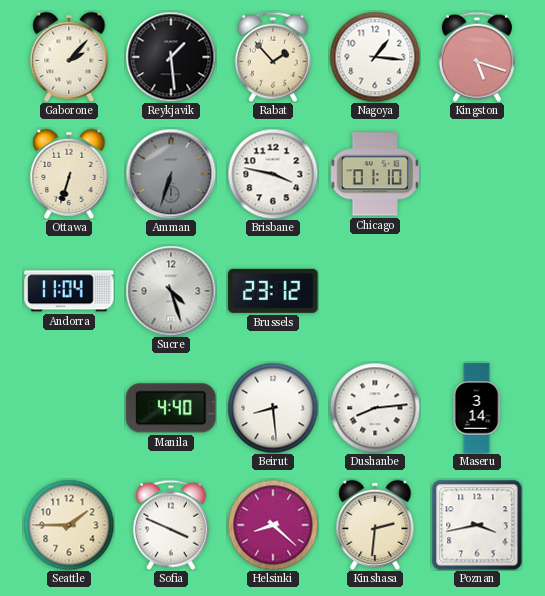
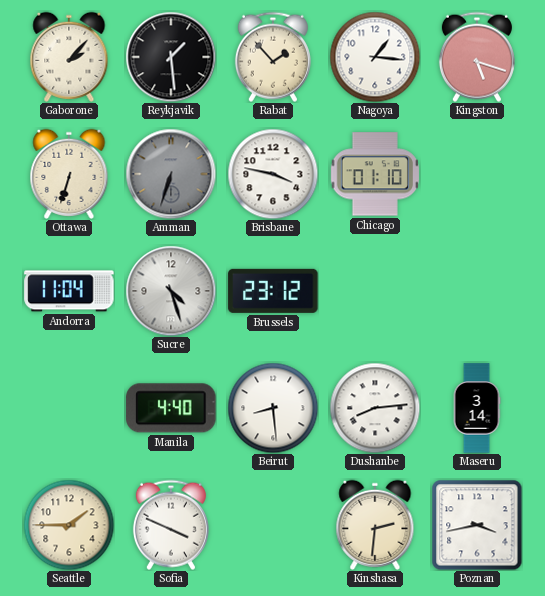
Helsinki: 8:22 -> none
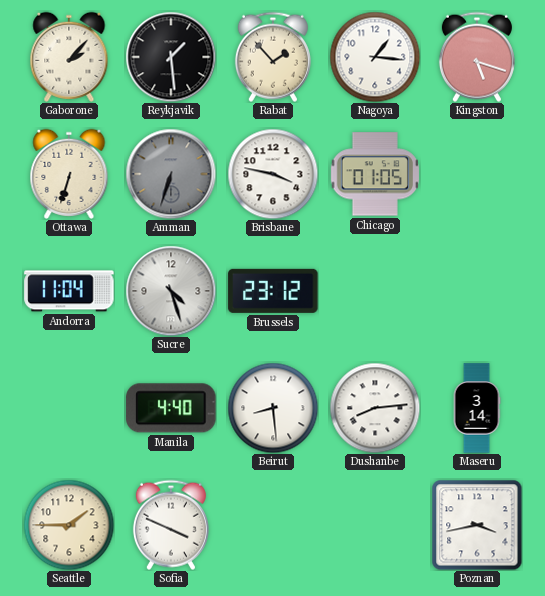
Chicago: 01:10 -> 01:05
Kinshasa: 2:31 -> none
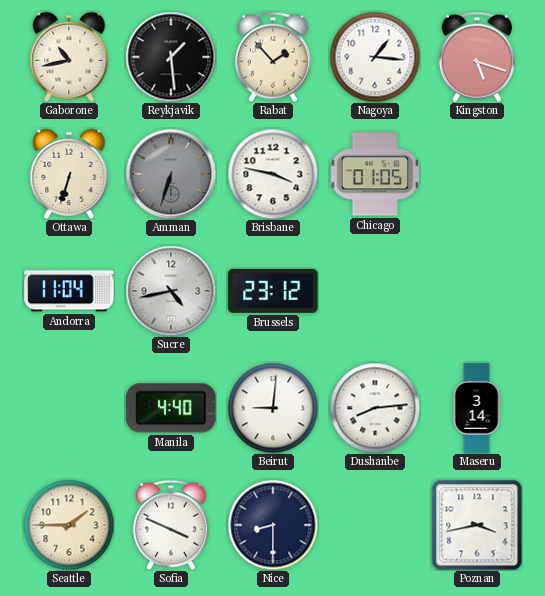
Gaborone: 2:07 -> 10:43
Sucre: 4:27 -> 4:43
Beirut: 8:29 -> 9:01
Nice: none -> 8:30
